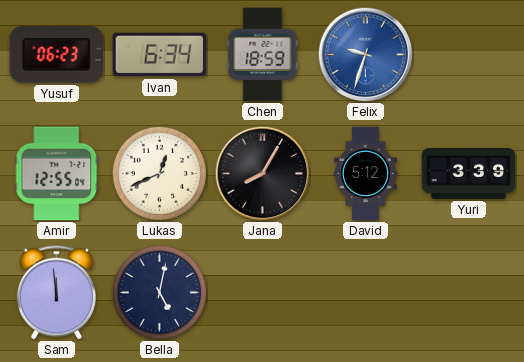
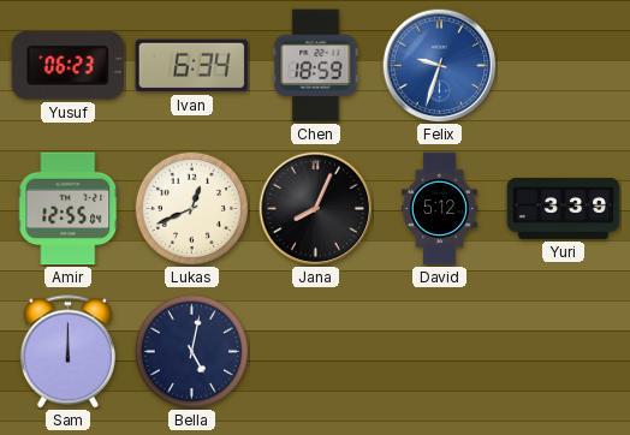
Jana: 8:05 -> 8:04
Sam: 11:59 -> 12:00
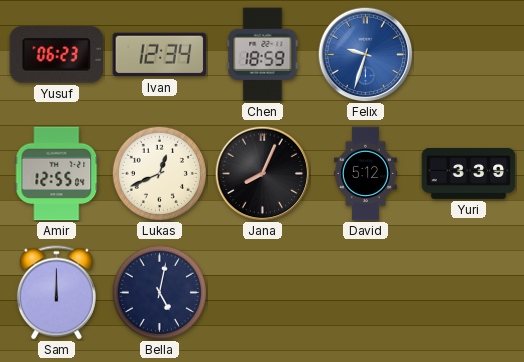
Ivan: 6:34 -> 12:34
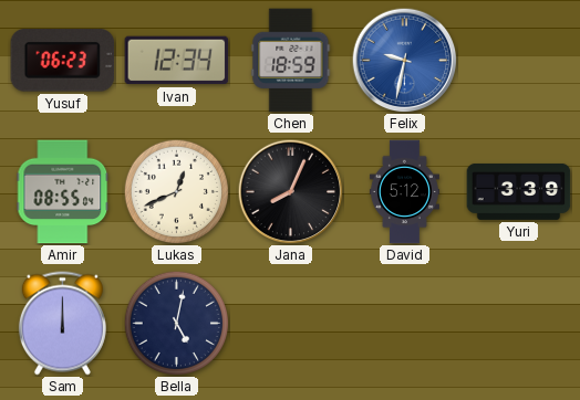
Felix: 9:33 -> 9:32
Amir: 12:55 -> 08:55
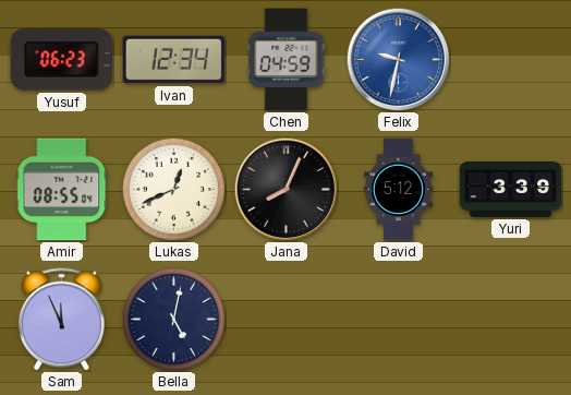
Chen: 18:59 -> 04:59
Sam: 12:00 -> 11:56
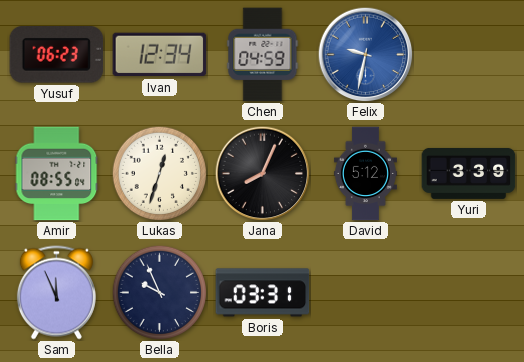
Lukas: 12:41 -> 12:33
Bella: 5:02 -> 9:56
Boris: none -> 03:31
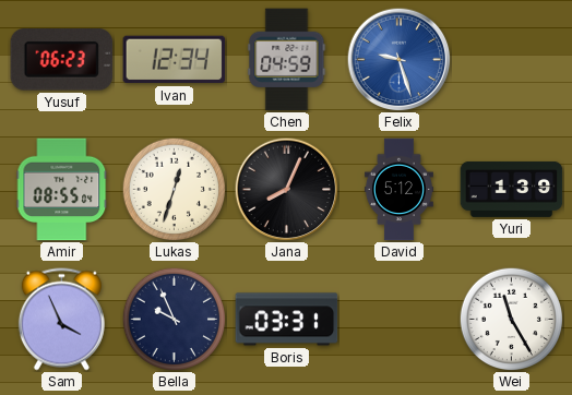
Felix: 9:32 -> 9:27
Yuri: 3:39 -> 1:39
Sam: 11:56 -> 3:56
Wei: none -> 11:25
